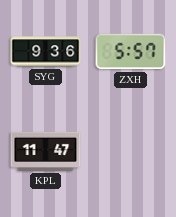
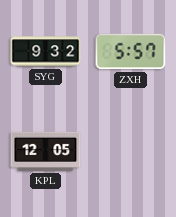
SYG: 9:36 -> 9:32
KPL: 11:47 -> 12:05
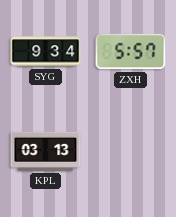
SYG: 9:32 -> 9:34
KPL: 12:05 -> 03:13
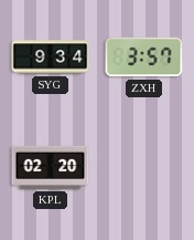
ZXH: 5:57 -> 3:57
KPL: 03:13 -> 02:20
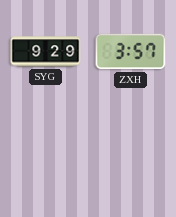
SYG: 9:34 -> 9:29
KPL: 02:20 -> none
